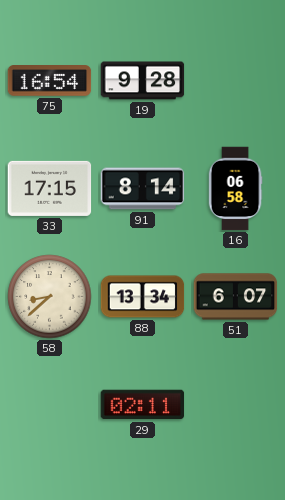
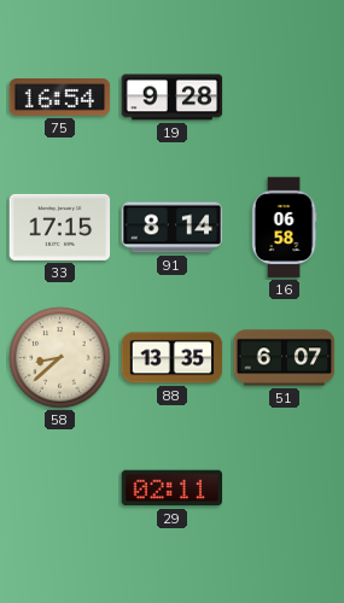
88: 13:34 -> 13:35
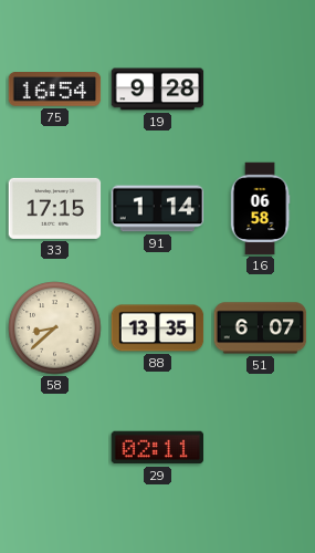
91: 8:14 -> 1:14
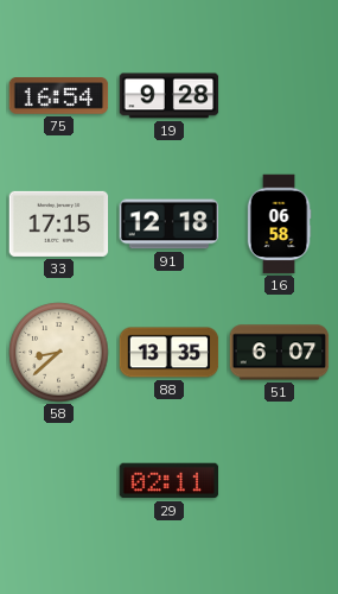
91: 1:14 -> 12:18
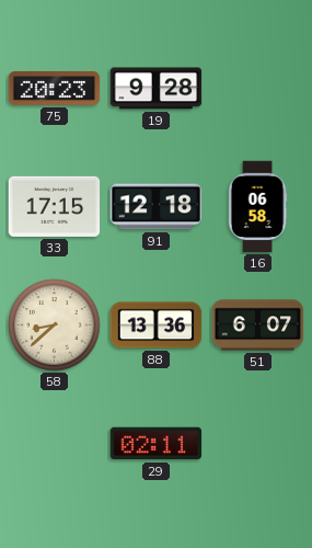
75: 16:54 -> 20:23
88: 13:35 -> 13:36
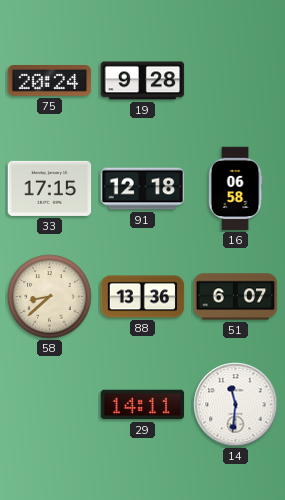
75: 20:23 -> 20:24
29: 02:11 -> 14:11
14: none -> 11:31
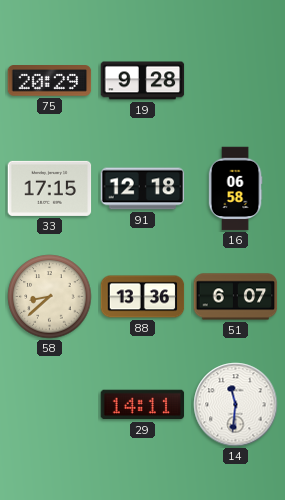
75: 20:24 -> 20:29
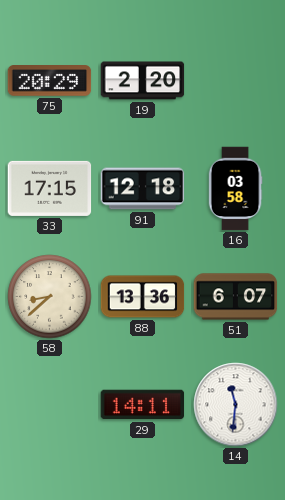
19: 9:28 -> 2:20
16: 06:58 -> 03:58
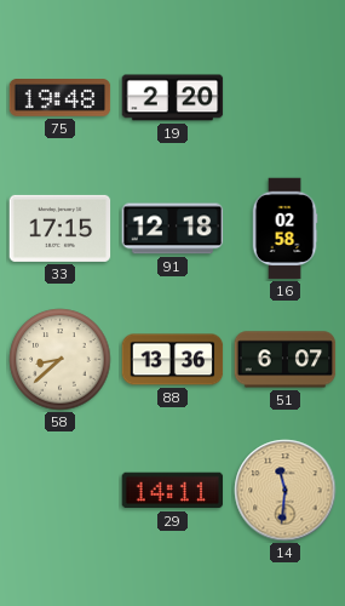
75: 20:29 -> 19:48
16: 03:58 -> 02:58
14 dial: white -> champagne
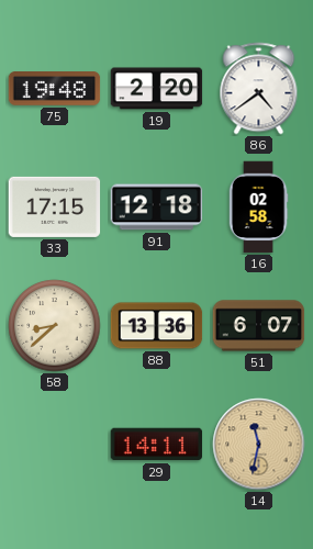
86: none -> 4:39
14: 11:31 -> 11:32
